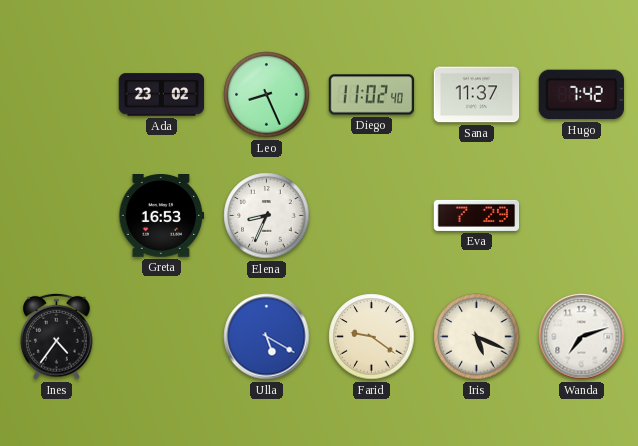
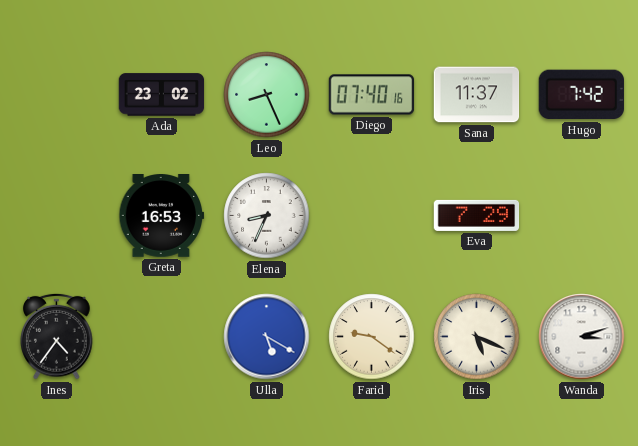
Diego: 11:02 -> 07:40
Wanda: 7:12 -> 3:12
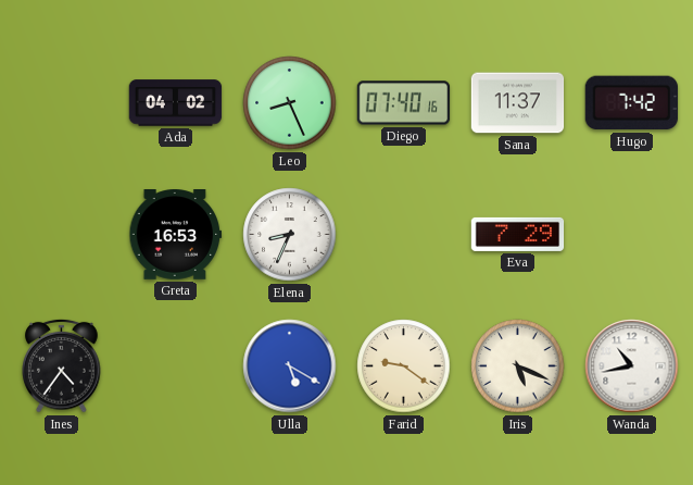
Ada: 23:02 -> 04:02
Wanda: 3:12 -> 10:43
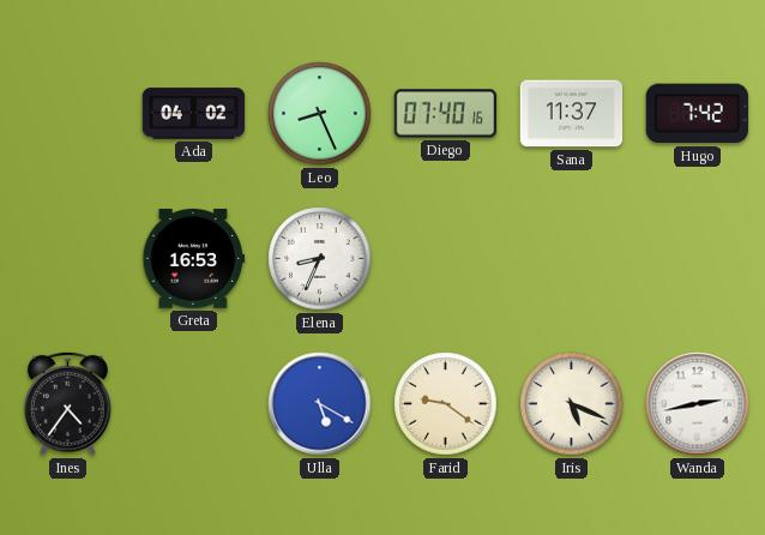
Eva: 7:29 -> none
Wanda: 10:43 -> 2:43
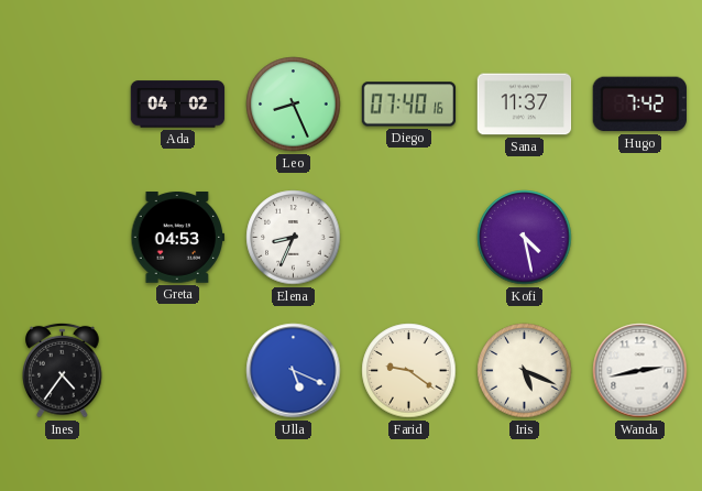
Greta: 16:53 -> 04:53
Kofi: none -> 4:28
Ulla: 5:20 -> 5:19
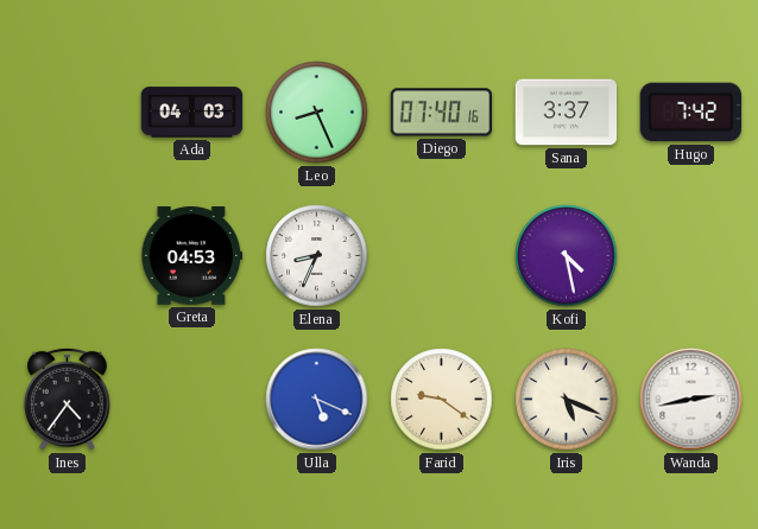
Ada: 04:02 -> 04:03
Sana: 11:37 -> 3:37
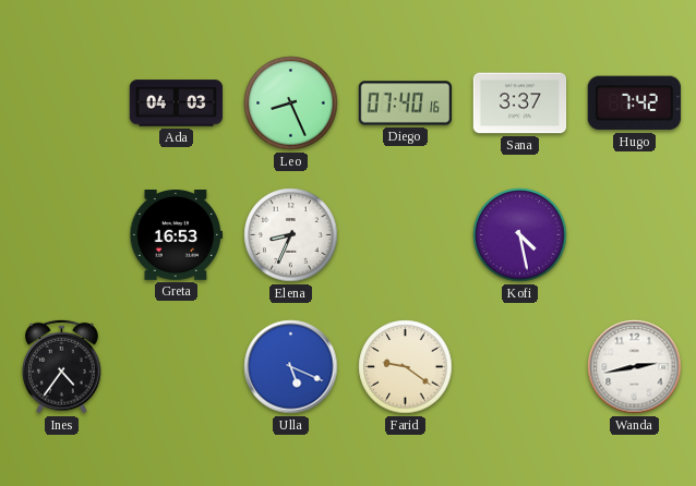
Greta: 04:53 -> 16:53
Iris: 5:19 -> none
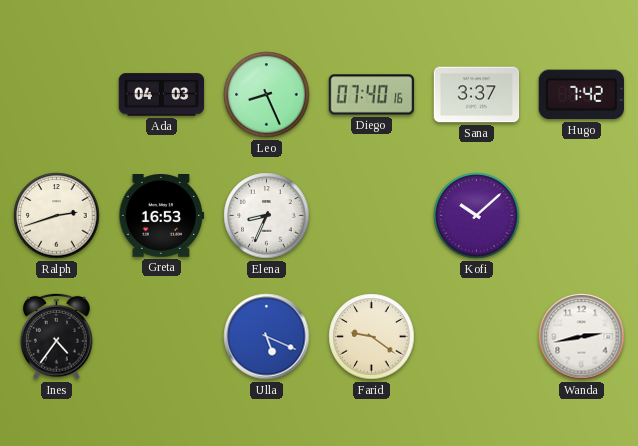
Ralph: none -> 2:42
Kofi: 4:28 -> 10:08
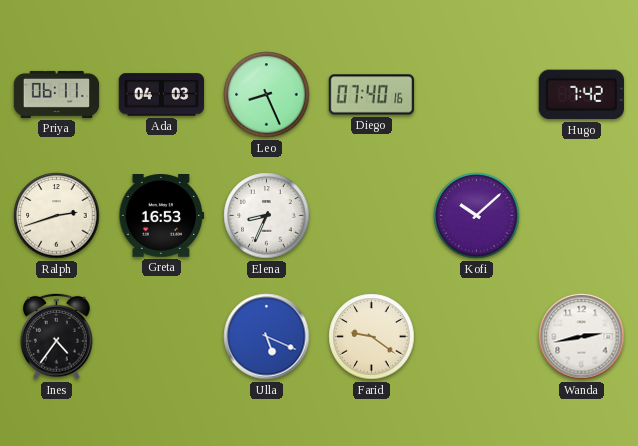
Priya: none -> 06:11
Sana: 3:37 -> none
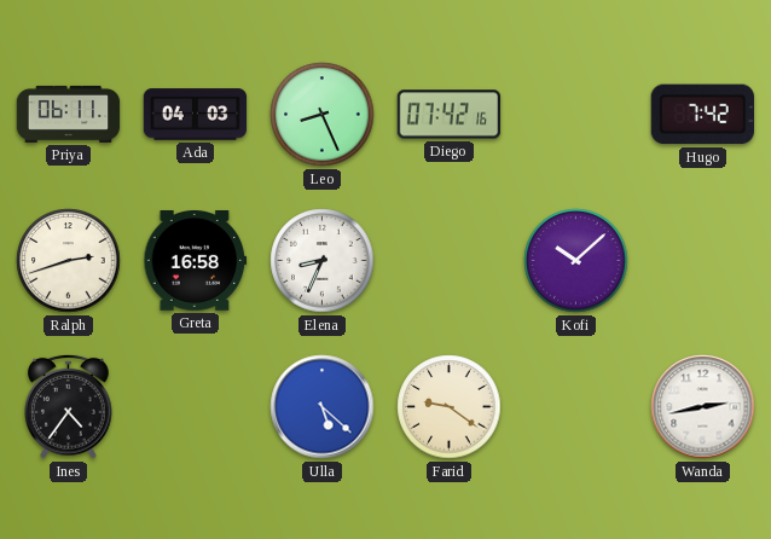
Diego: 07:40 -> 07:42
Greta: 16:53 -> 16:58
Ulla: 5:19 -> 5:22
